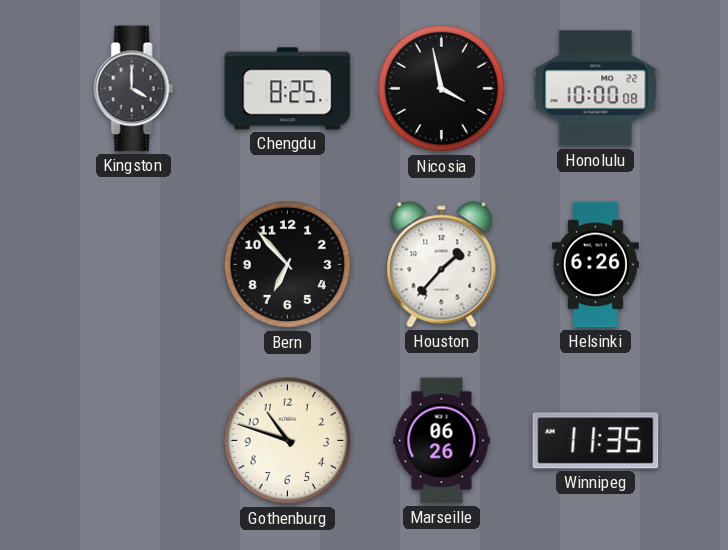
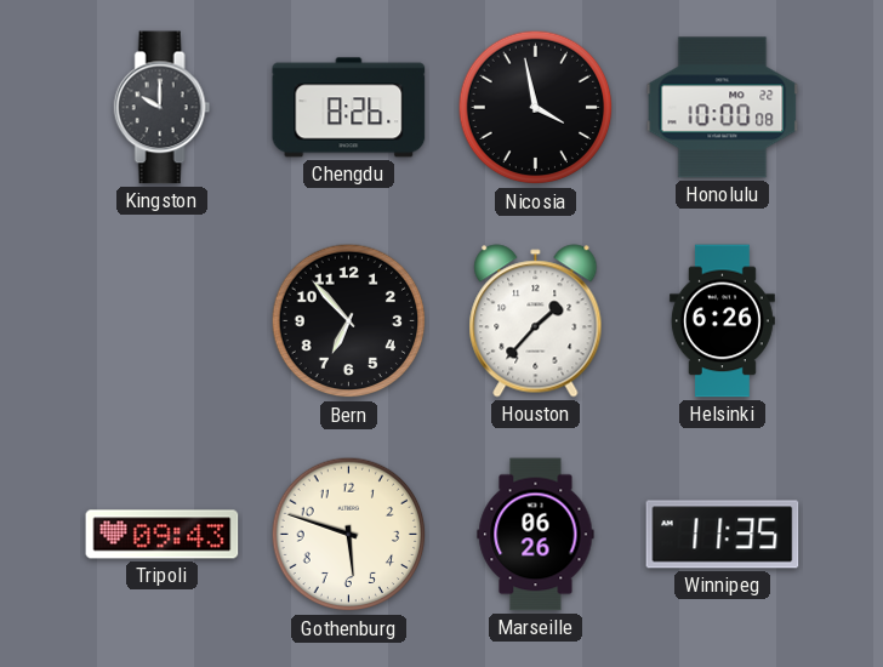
Kingston: 4:00 -> 10:00
Chengdu: 8:25 -> 8:26
Tripoli: none -> 09:43
Gothenburg: 10:48 -> 5:48
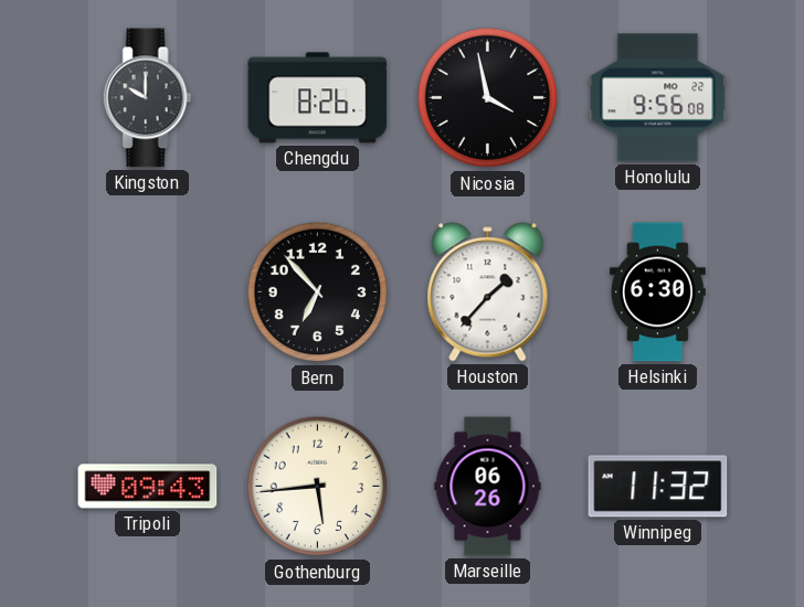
Honolulu: 10:00 -> 9:56
Helsinki: 6:26 -> 6:30
Gothenburg: 5:48 -> 5:44
Winnipeg: 11:35 -> 11:32
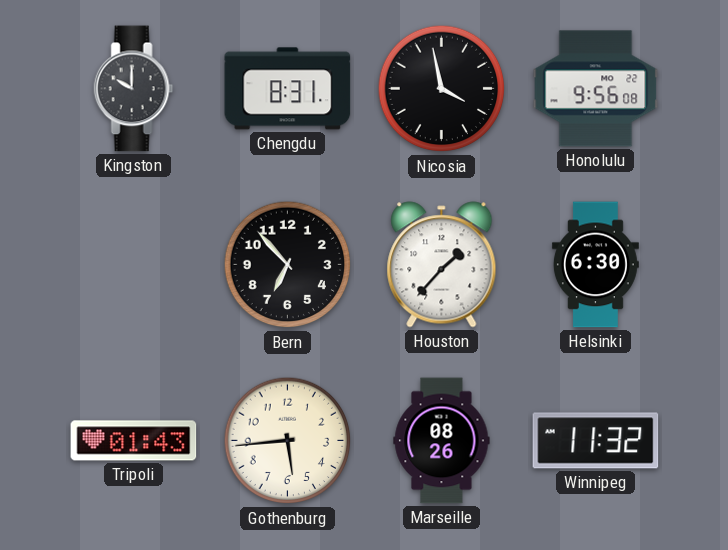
Chengdu: 8:26 -> 8:31
Tripoli: 09:43 -> 01:43
Marseille: 06:26 -> 08:26
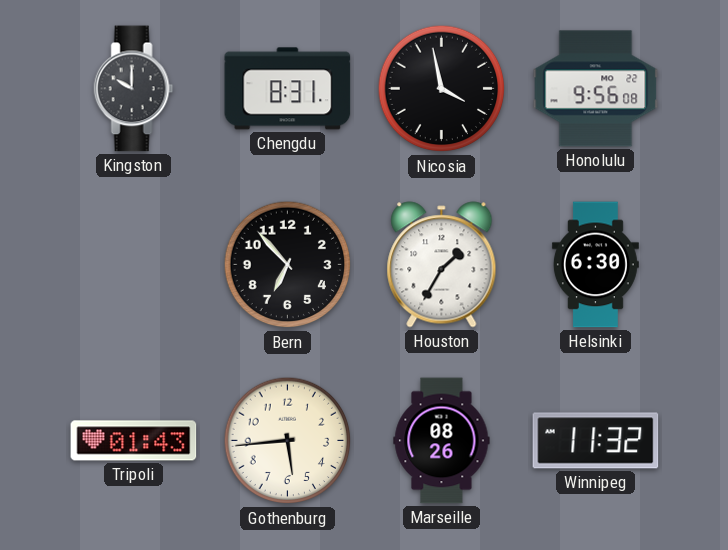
Houston: 1:37 -> 1:35
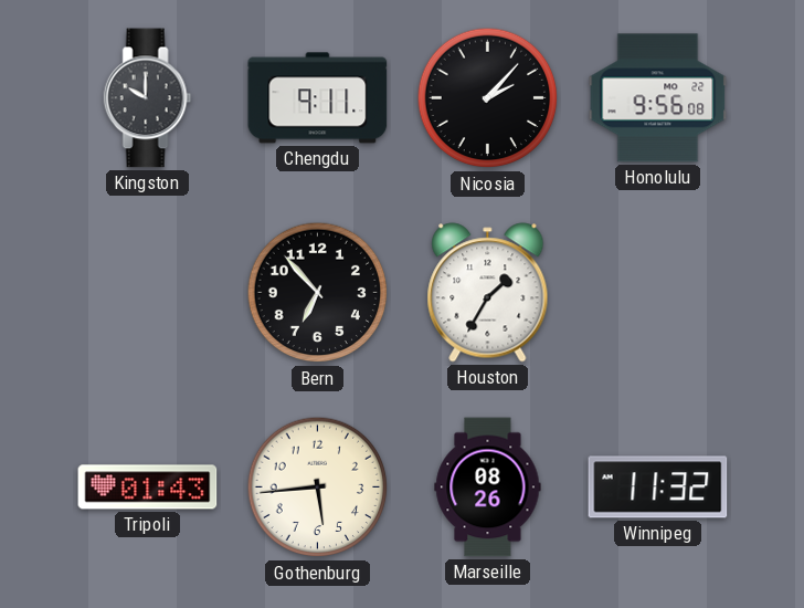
Chengdu: 8:31 -> 9:11
Nicosia: 3:58 -> 2:07
Helsinki: 6:30 -> none
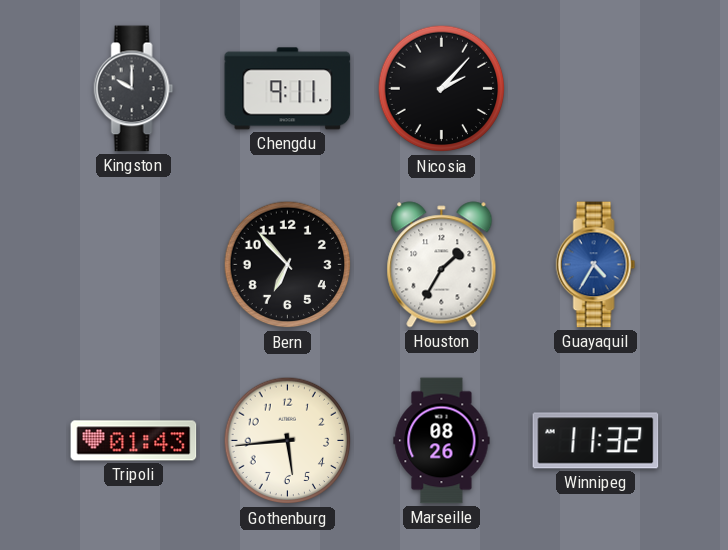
Honolulu: 9:56 -> none
Guayaquil: none -> 4:35
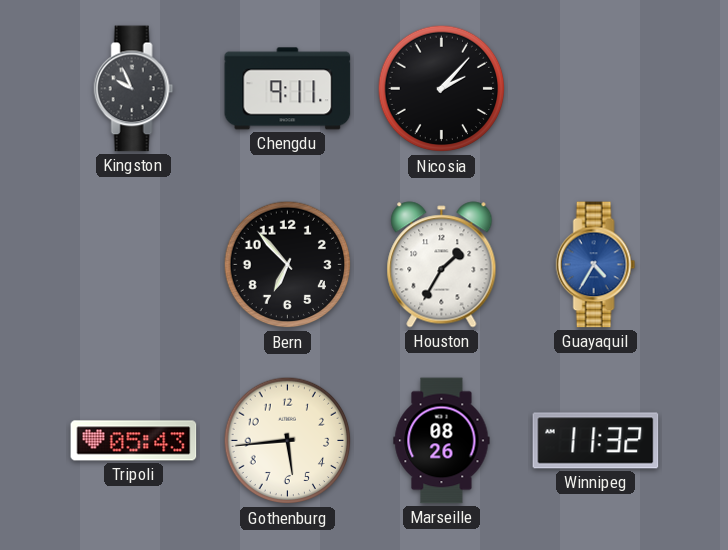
Kingston: 10:00 -> 9:56
Tripoli: 01:43 -> 05:43
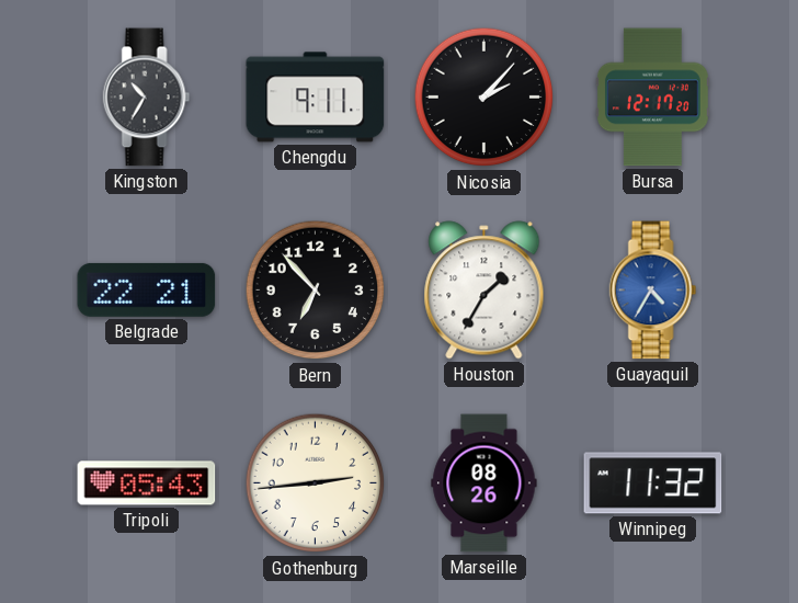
Kingston: 9:56 -> 10:35
Bursa: none -> 12:17
Belgrade: none -> 22:21
Gothenburg: 5:44 -> 2:44
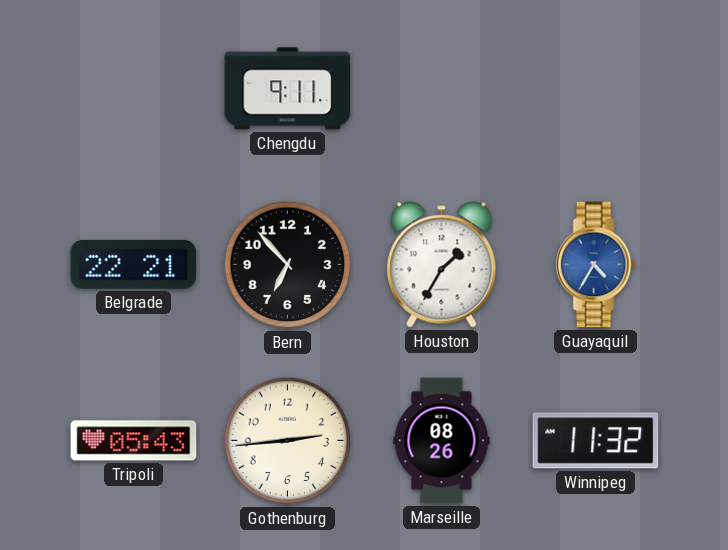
Kingston: 10:35 -> none
Nicosia: 2:07 -> none
Bursa: 12:17 -> none
